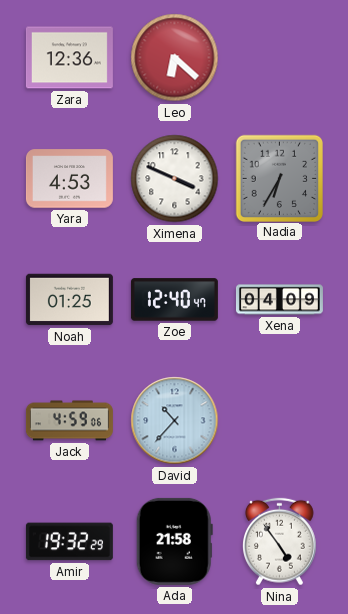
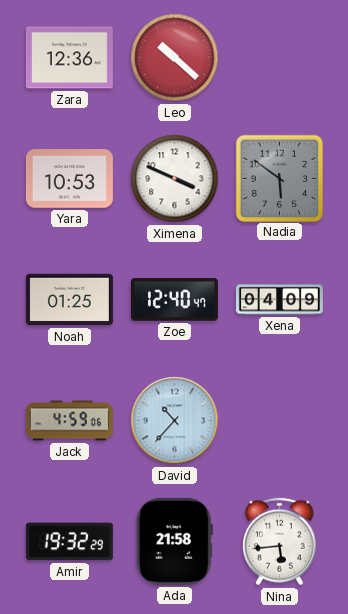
Leo: 6:22 -> 10:22
Yara: 4:53 -> 10:53
Nadia: 6:35 -> 5:51
Nina: 4:54 -> 5:44
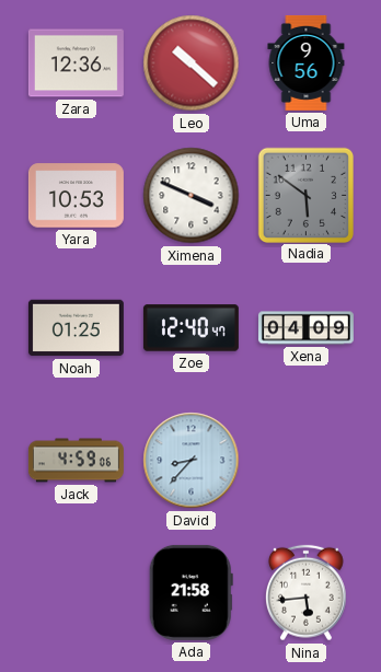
Uma: none -> 9:56
David: 10:37 -> 8:37
Amir: 19:32 -> none
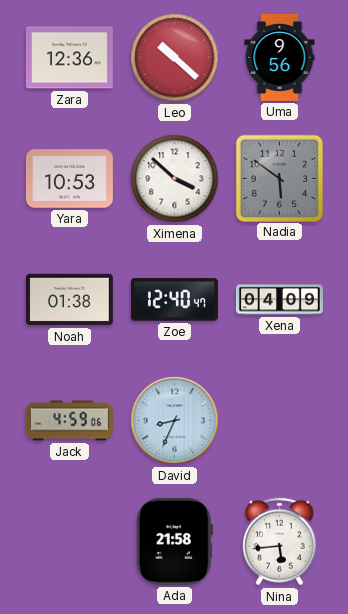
Ximena: 3:49 -> 3:52
Noah: 01:25 -> 01:38
David: 8:37 -> 8:34
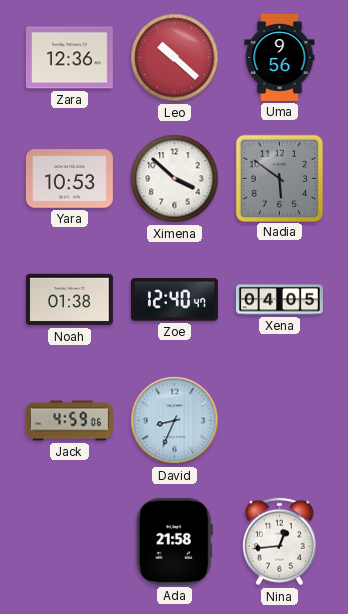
Xena: 04:09 -> 04:05
Nina: 5:44 -> 12:44
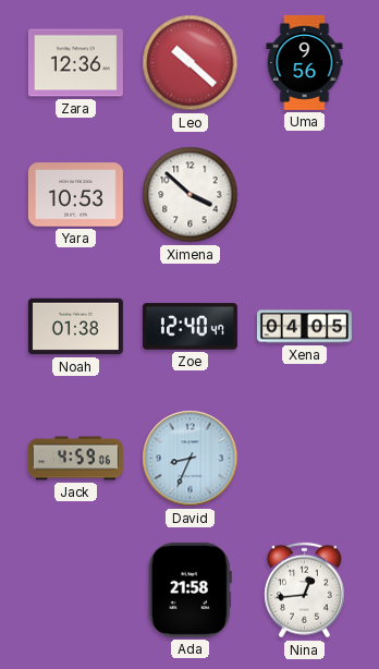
Nadia: 5:51 -> none
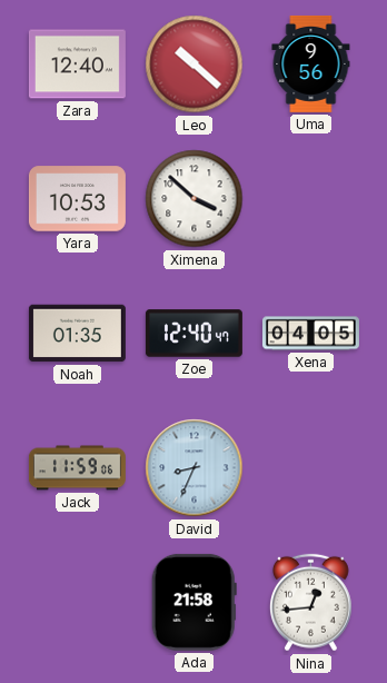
Zara: 12:36 -> 12:40
Noah: 01:38 -> 01:35
Jack: 4:59 -> 11:59
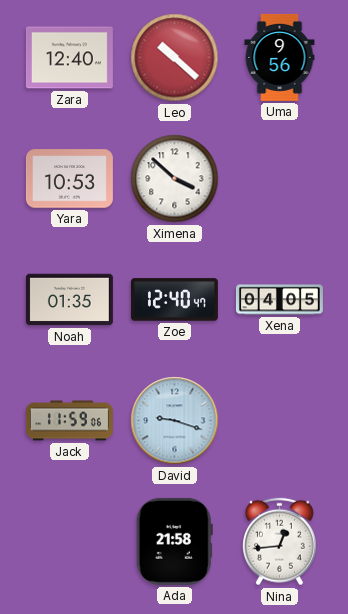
David: 8:34 -> 9:18
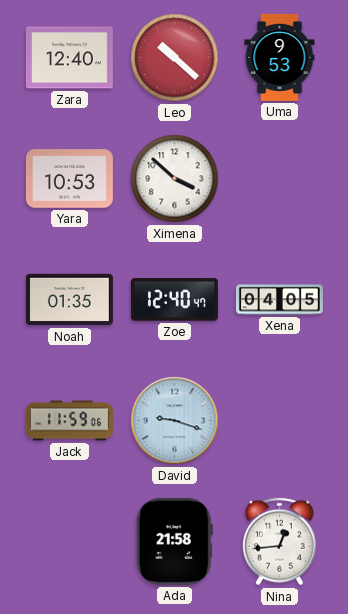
Uma: 9:56 -> 9:53
